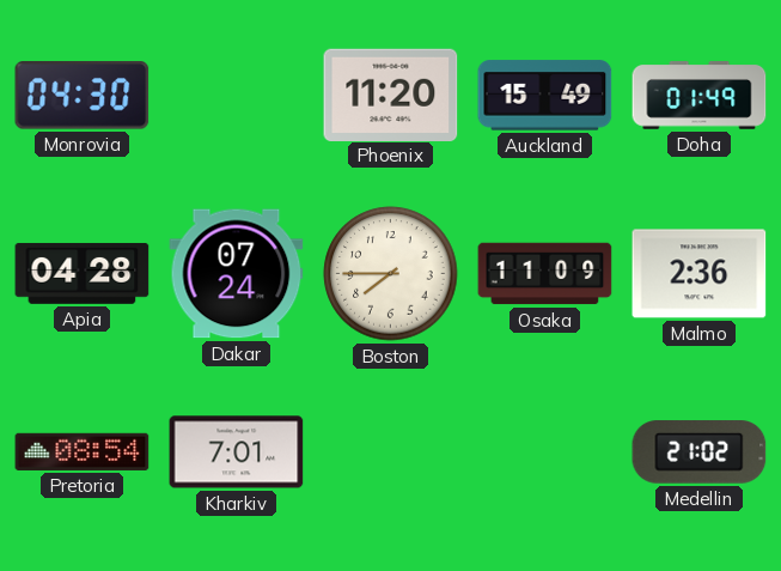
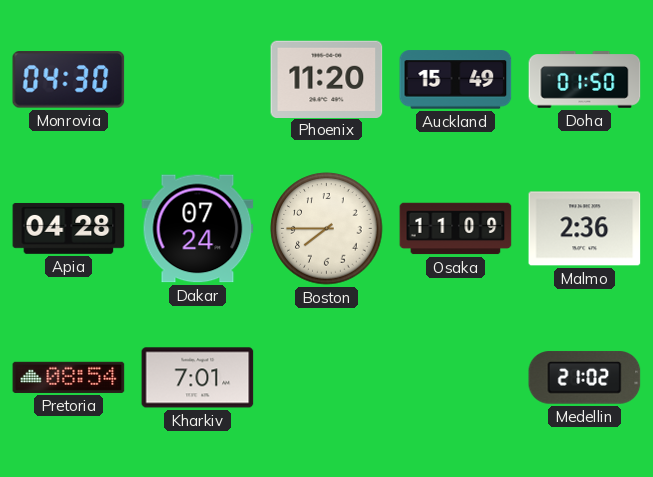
Doha: 01:49 -> 01:50
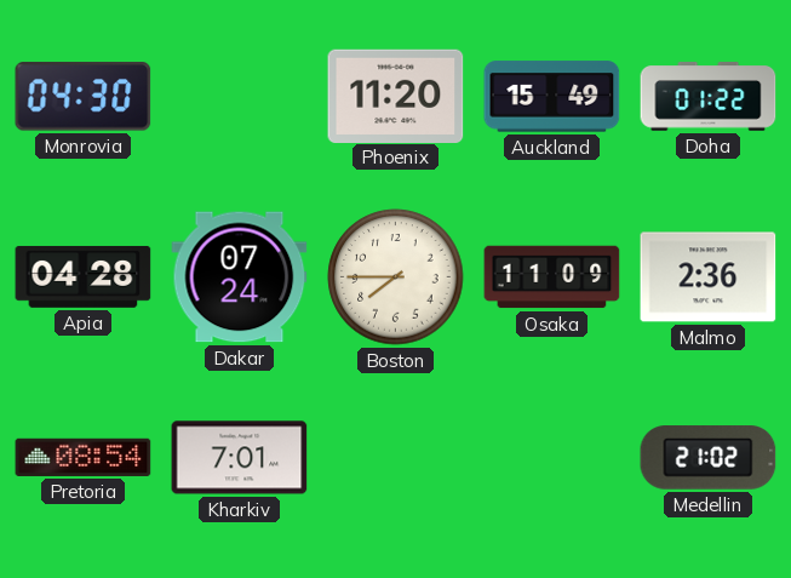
Doha: 01:50 -> 01:22
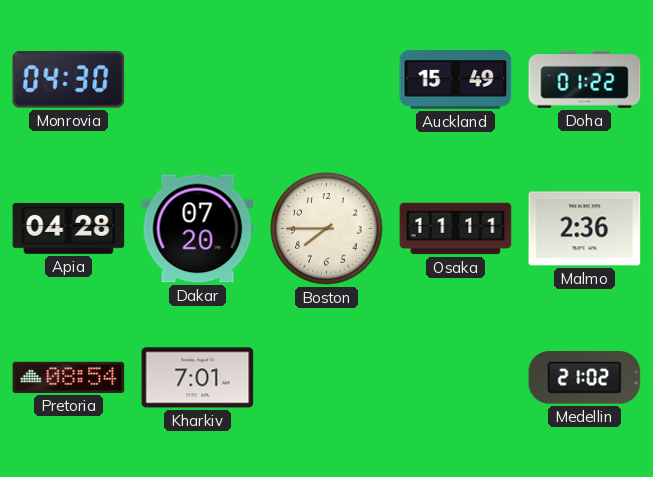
Phoenix: 11:20 -> none
Dakar: 07:24 -> 07:20
Osaka: 11:09 -> 11:11
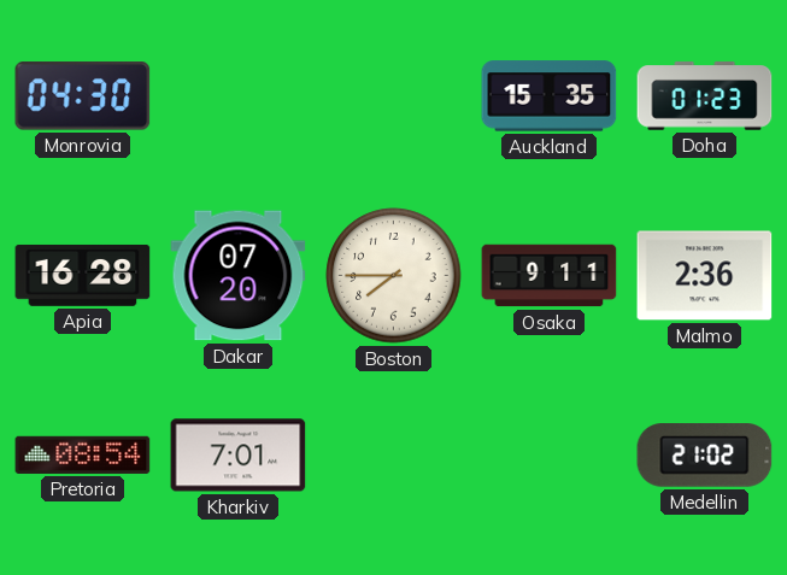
Auckland: 15:49 -> 15:35
Doha: 01:22 -> 01:23
Apia: 04:28 -> 16:28
Osaka: 11:11 -> 9:11
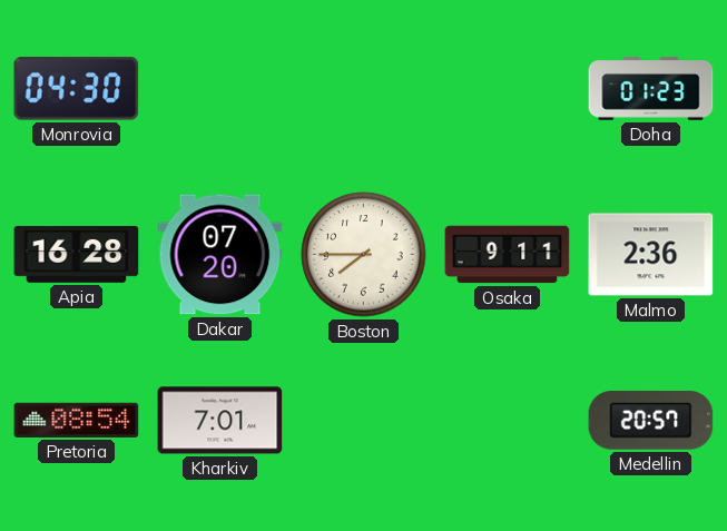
Auckland: 15:35 -> none
Medellin: 21:02 -> 20:57
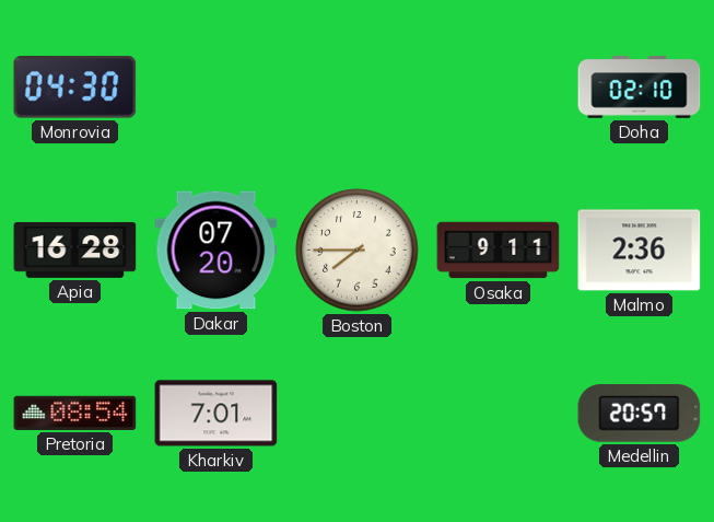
Doha: 01:23 -> 02:10
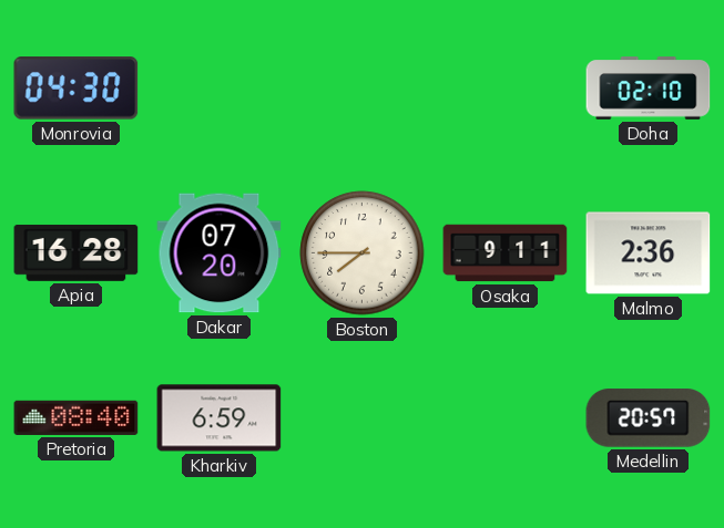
Pretoria: 08:54 -> 08:40
Kharkiv: 7:01 -> 6:59
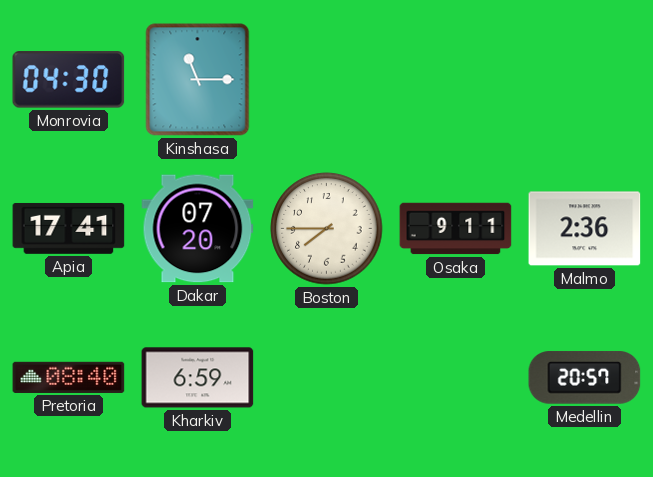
Kinshasa: none -> 11:15
Doha: 02:10 -> none
Apia: 16:28 -> 17:41
